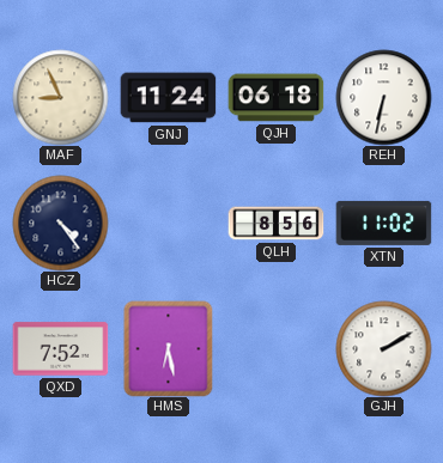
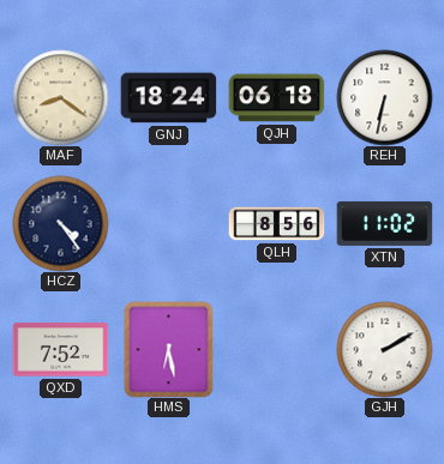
MAF: 8:56 -> 8:21
GNJ: 11:24 -> 18:24
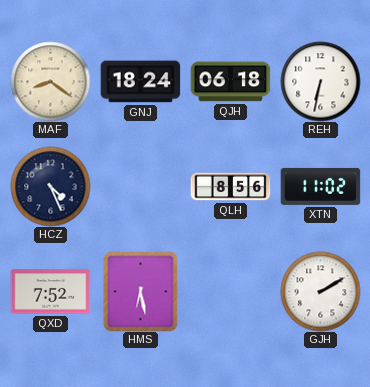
HCZ: 4:24 -> 4:26
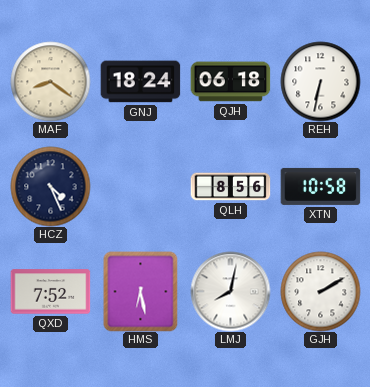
XTN: 11:02 -> 10:58
LMJ: none -> 8:02
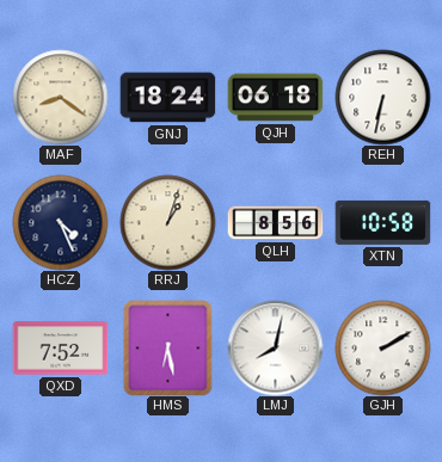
RRJ: none -> 1:03
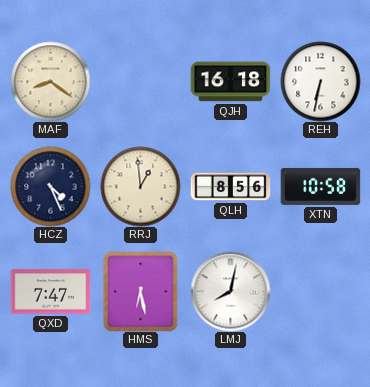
GNJ: 18:24 -> none
QJH: 06:18 -> 16:18
RRJ: 1:03 -> 12:59
QXD: 7:52 -> 7:47
GJH: 2:10 -> none
